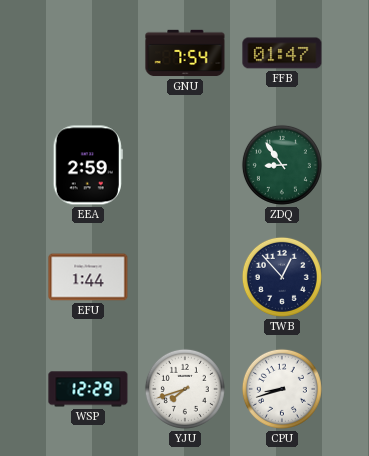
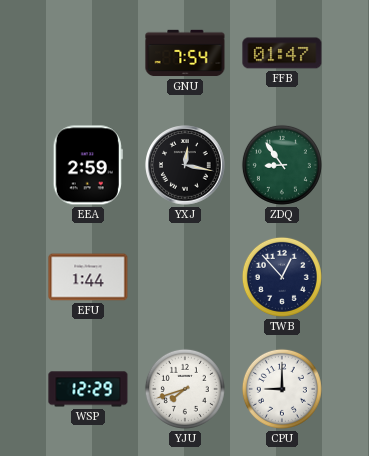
YXJ: none -> 12:17
CPU: 8:42 -> 9:00
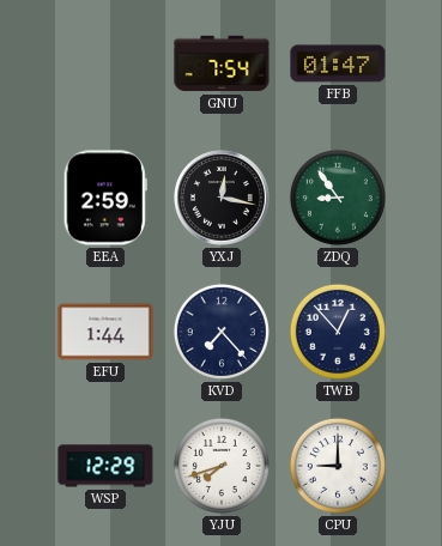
KVD: none -> 7:23
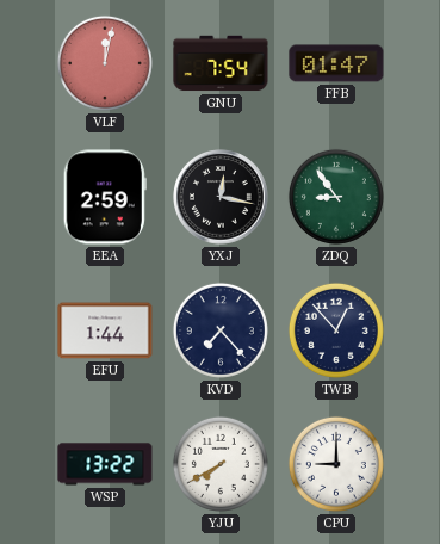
VLF: none -> 12:02
WSP: 12:29 -> 13:22
YJU: 7:42 -> 7:40
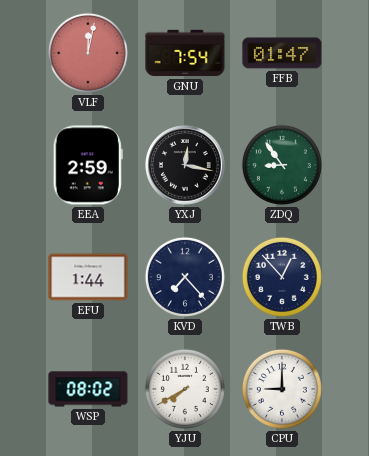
WSP: 13:22 -> 08:02
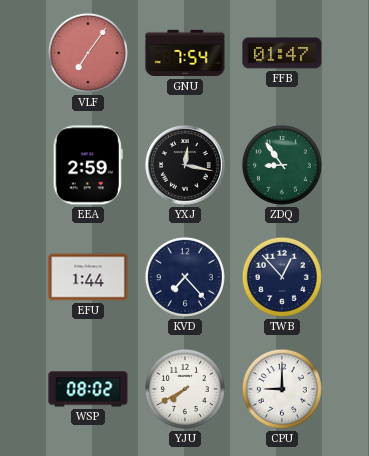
VLF: 12:02 -> 7:06
